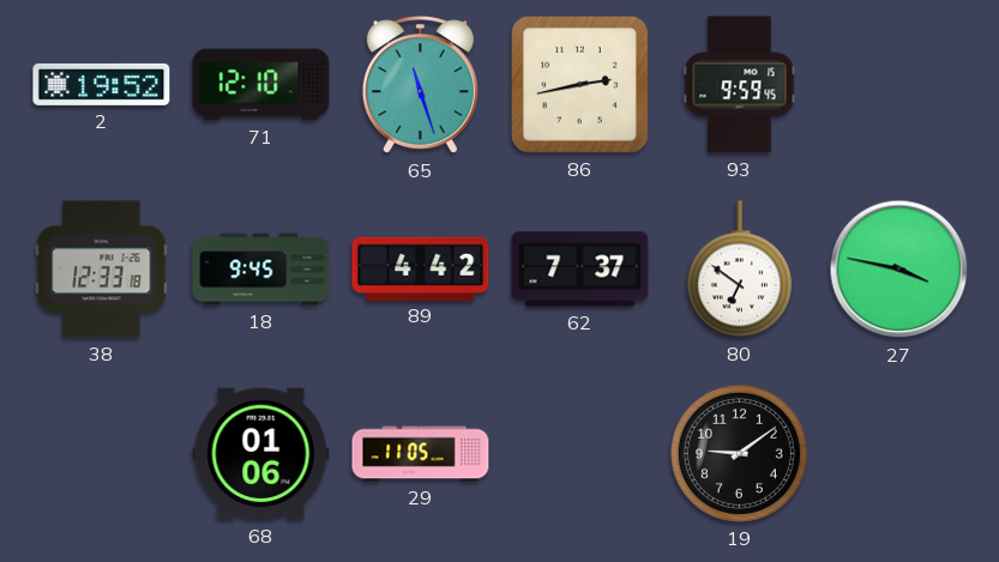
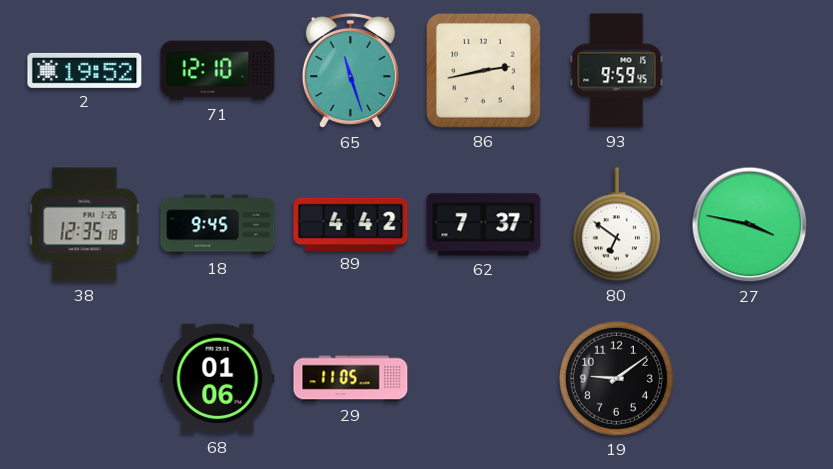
38: 12:33 -> 12:35
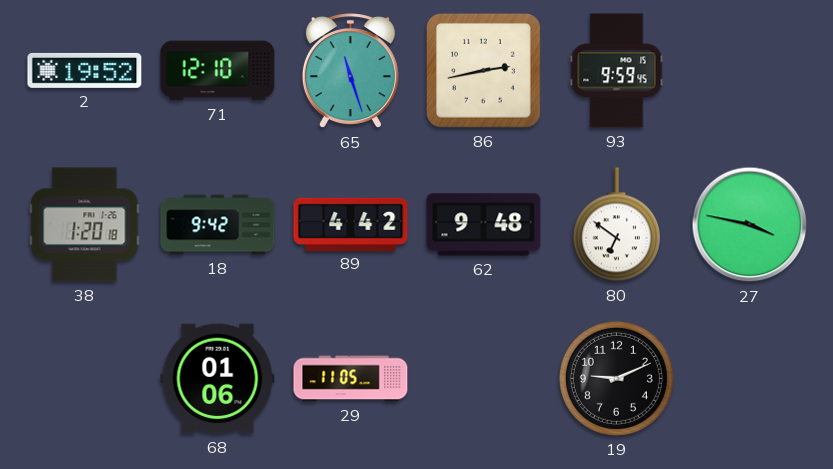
38: 12:35 -> 1:20
18: 9:45 -> 9:42
62: 7:37 -> 9:48
19: 9:09 -> 9:11
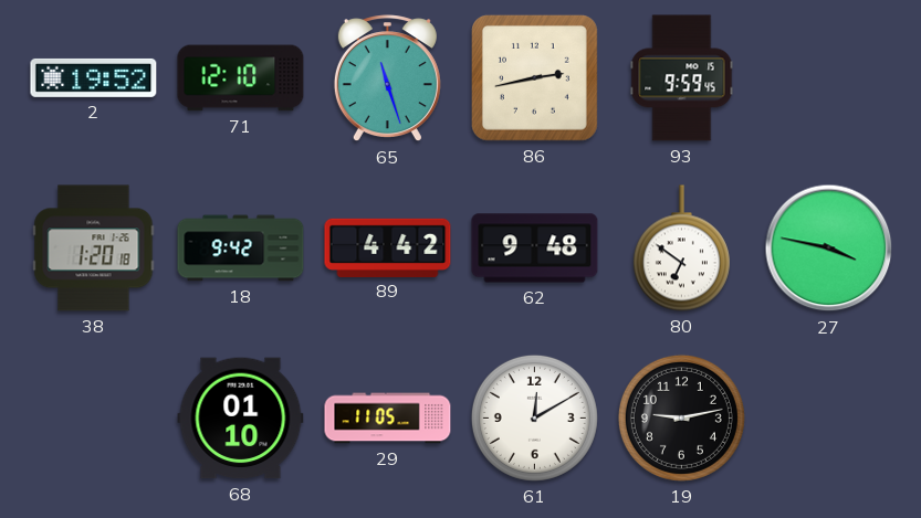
68: 01:06 -> 01:10
61: none -> 12:10
19: 9:11 -> 9:13
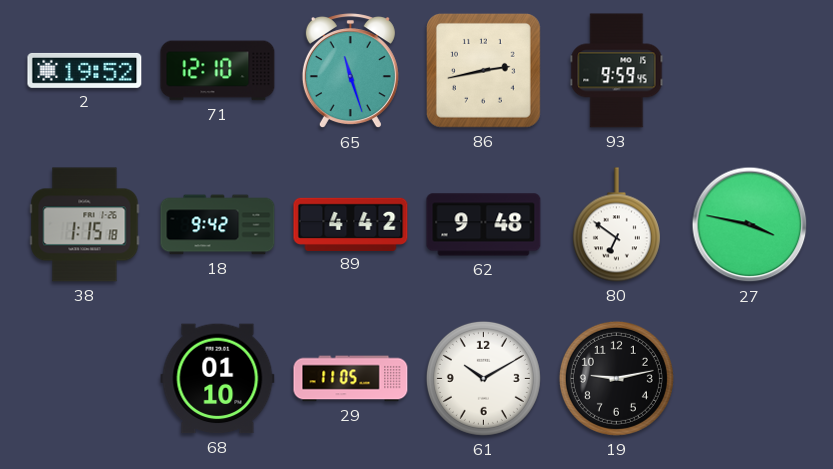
38: 1:20 -> 1:15
61: 12:10 -> 10:10
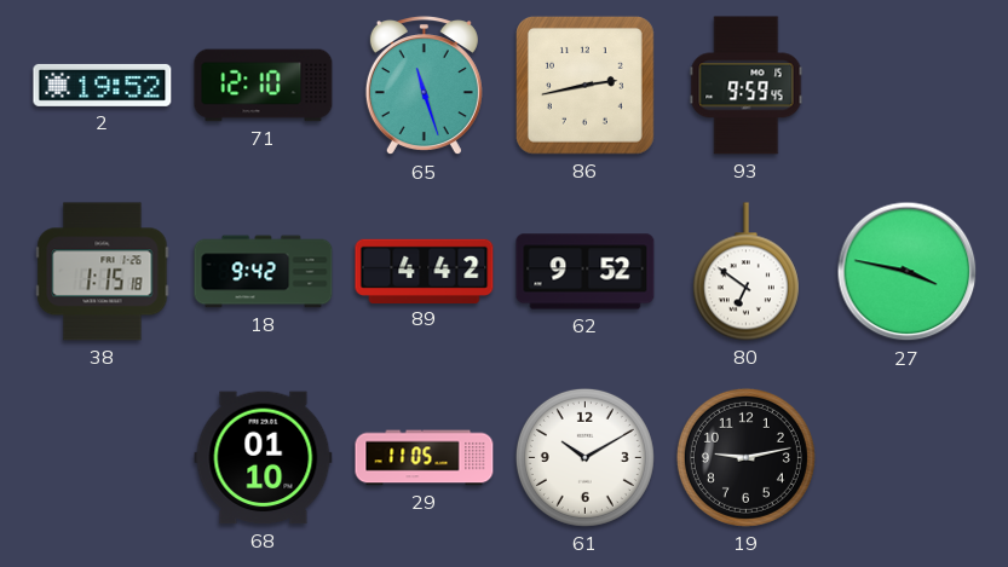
62: 9:48 -> 9:52
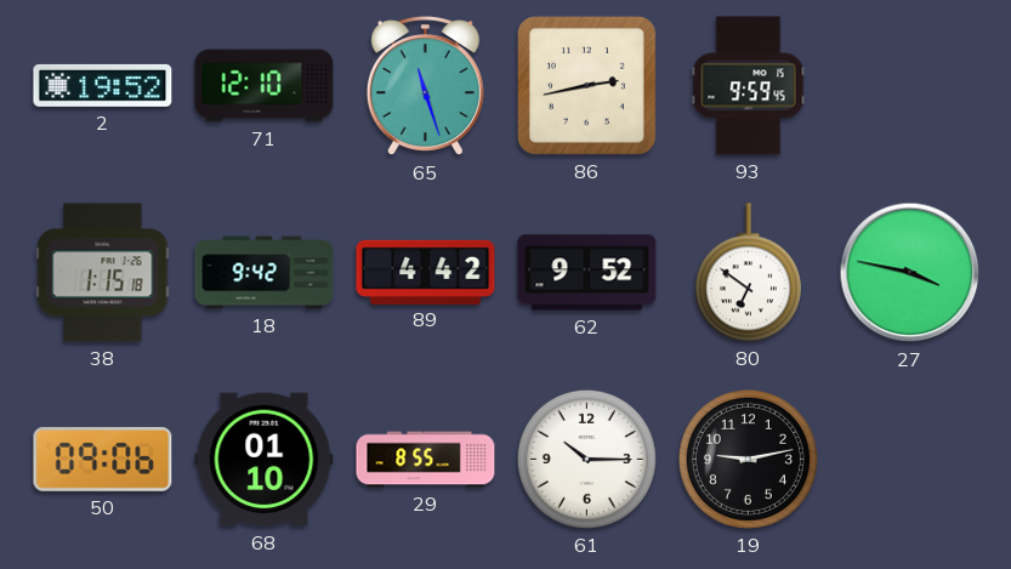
50: none -> 09:06
29: 11:05 -> 8:55
61: 10:10 -> 10:15
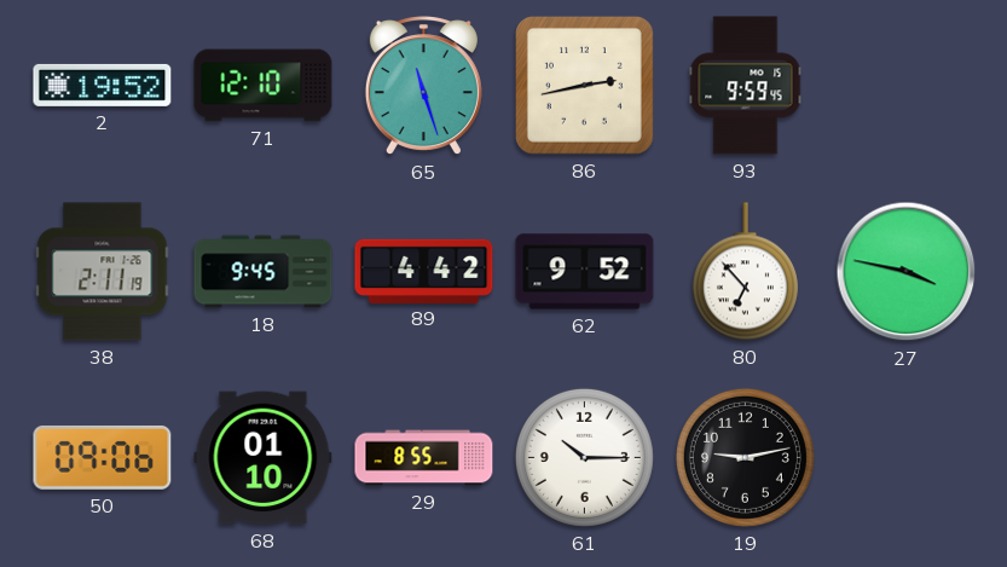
38: 1:15 -> 2:11
18: 9:42 -> 9:45
80: 6:51 -> 6:53
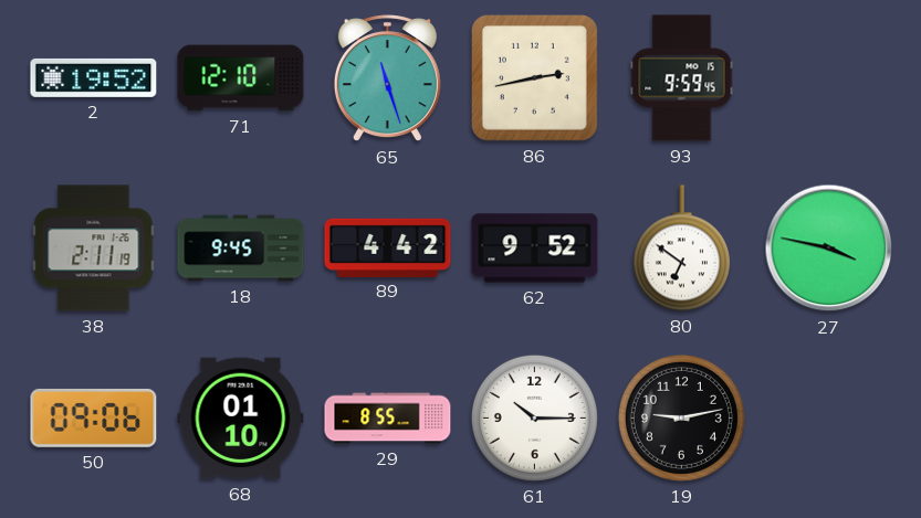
80: 6:53 -> 6:51
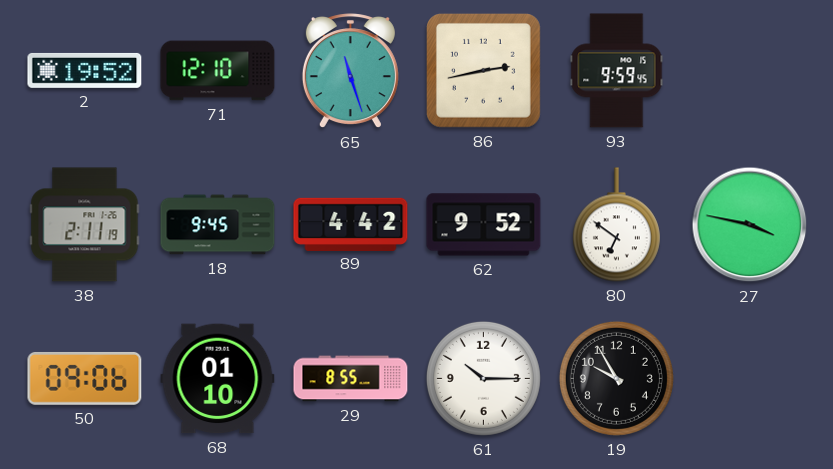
19: 9:13 -> 9:55
